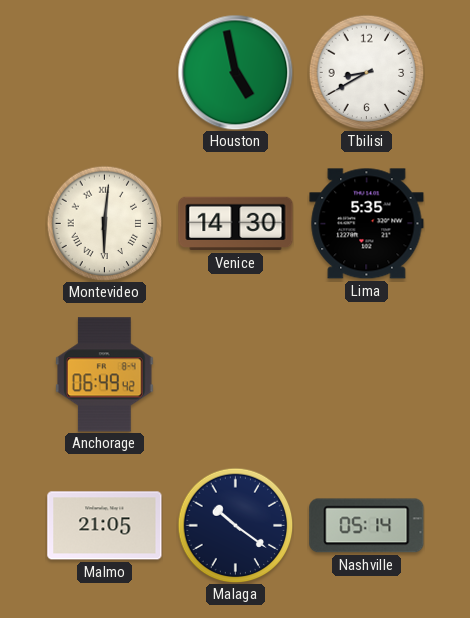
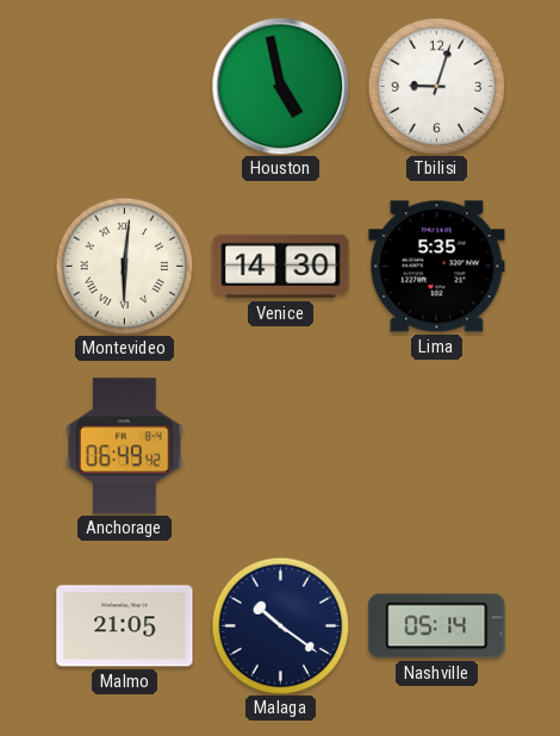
Tbilisi: 8:40 -> 9:03
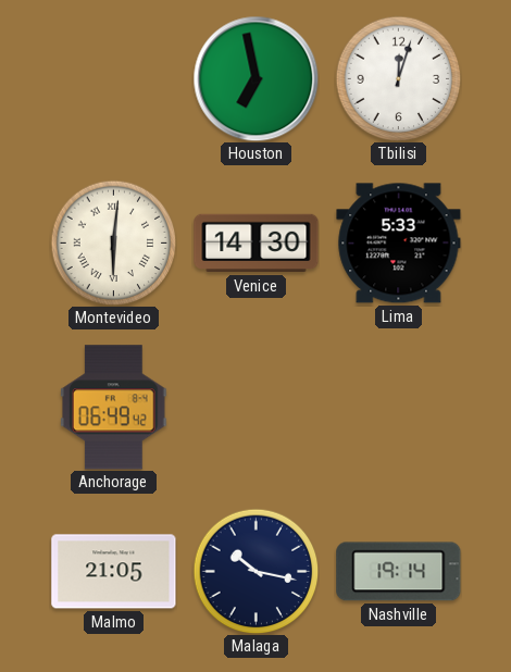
Houston: 4:58 -> 6:58
Tbilisi: 9:03 -> 12:03
Lima: 5:35 -> 5:33
Malaga: 10:21 -> 10:17
Nashville: 05:14 -> 19:14
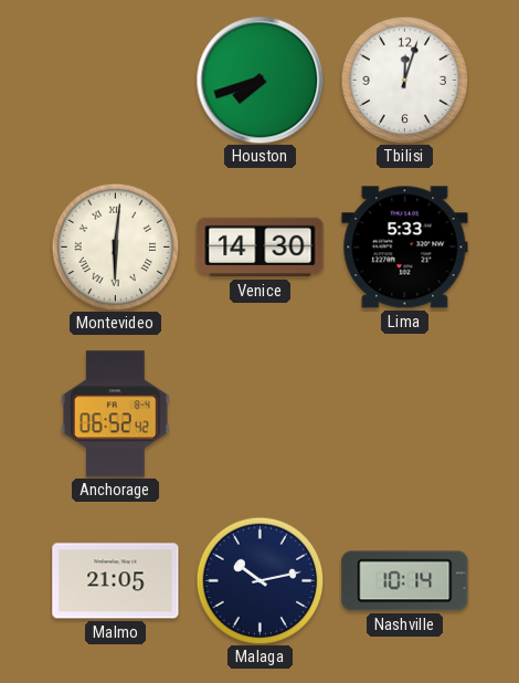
Houston: 6:58 -> 7:42
Anchorage: 06:49 -> 06:52
Malaga: 10:17 -> 10:13
Nashville: 19:14 -> 10:14
